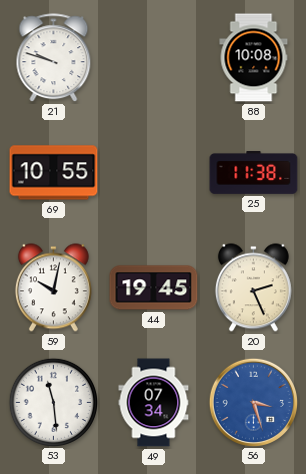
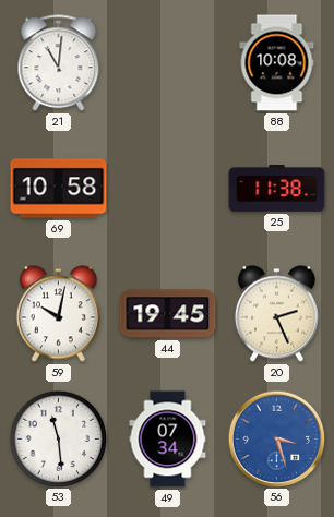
21: 9:48 -> 11:01
69: 10:55 -> 10:58
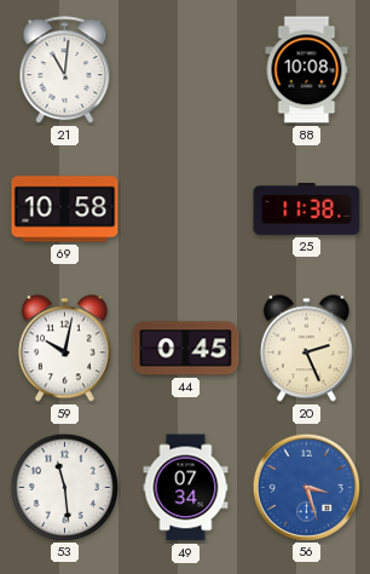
44: 19:45 -> 0:45
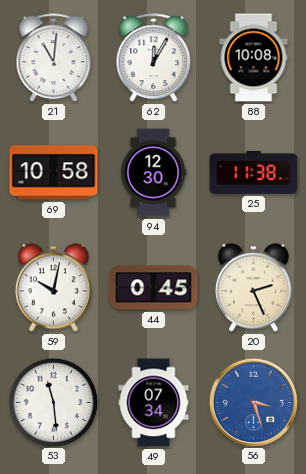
62: none -> 12:05
94: none -> 12:30
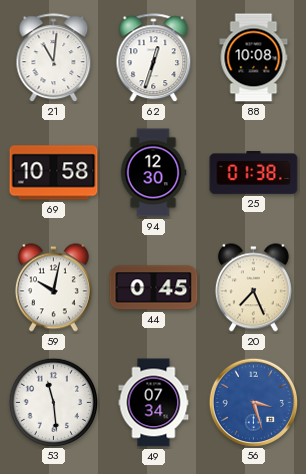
62: 12:05 -> 12:33
25: 11:38 -> 01:38
20: 2:26 -> 7:26
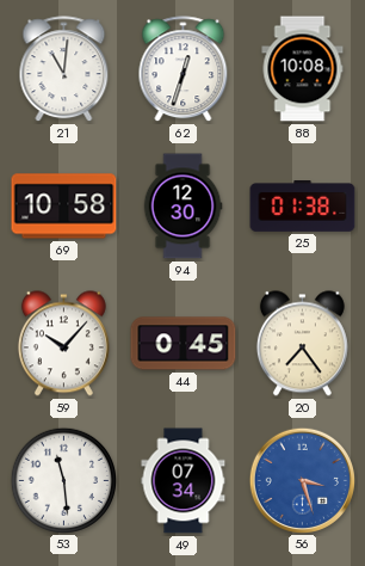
59: 10:02 -> 10:07
20: 7:26 -> 7:24
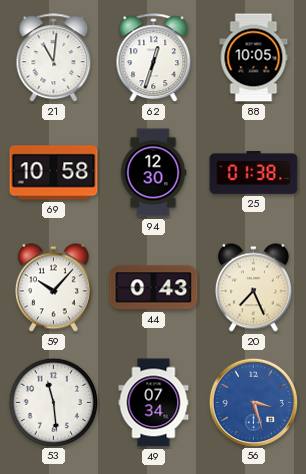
88: 10:08 -> 10:05
44: 0:45 -> 0:43
20: 7:24 -> 7:26
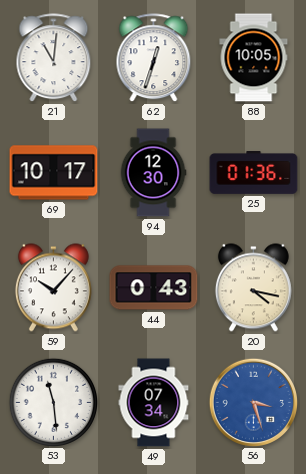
69: 10:58 -> 10:17
25: 01:38 -> 01:36
20: 7:26 -> 4:17
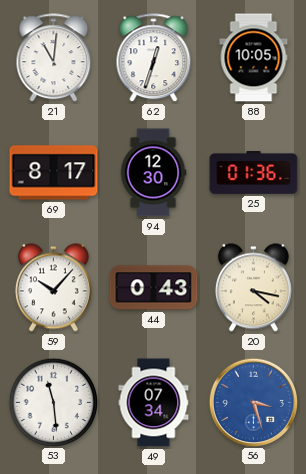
69: 10:17 -> 8:17
